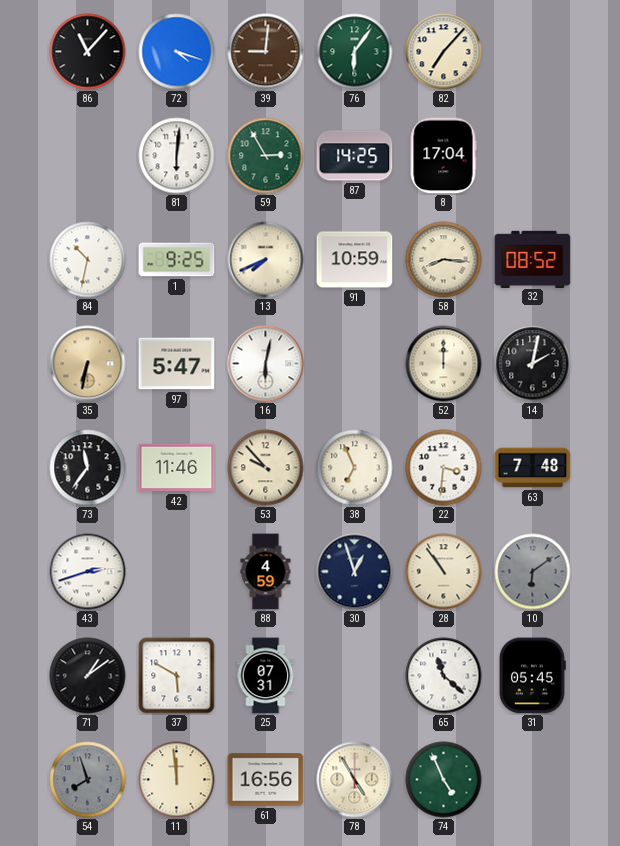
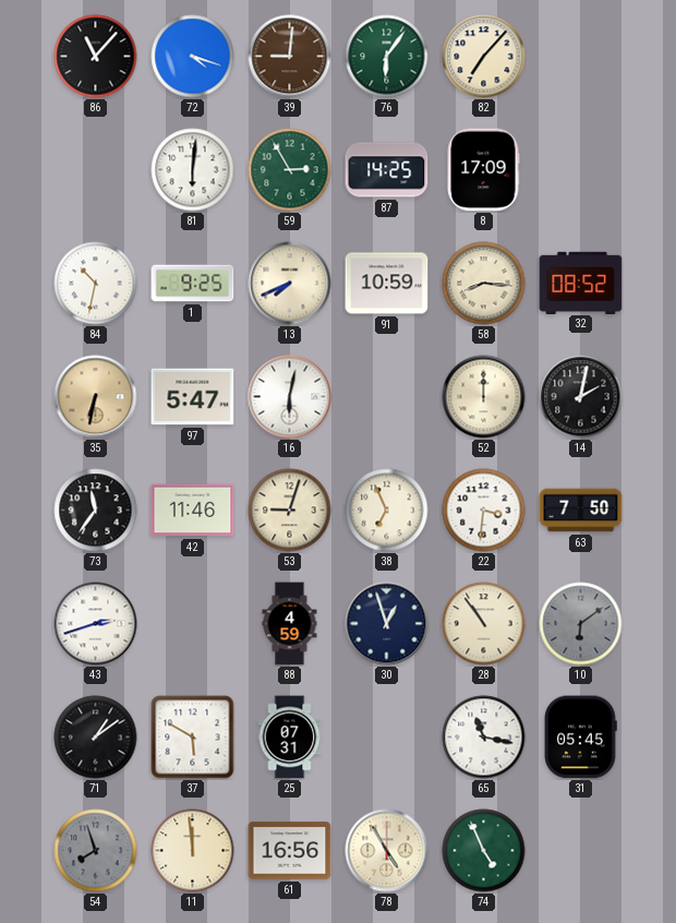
8: 17:04 -> 17:09
53: 9:53 -> 9:03
63: 7:48 -> 7:50
65: 11:22 -> 11:17
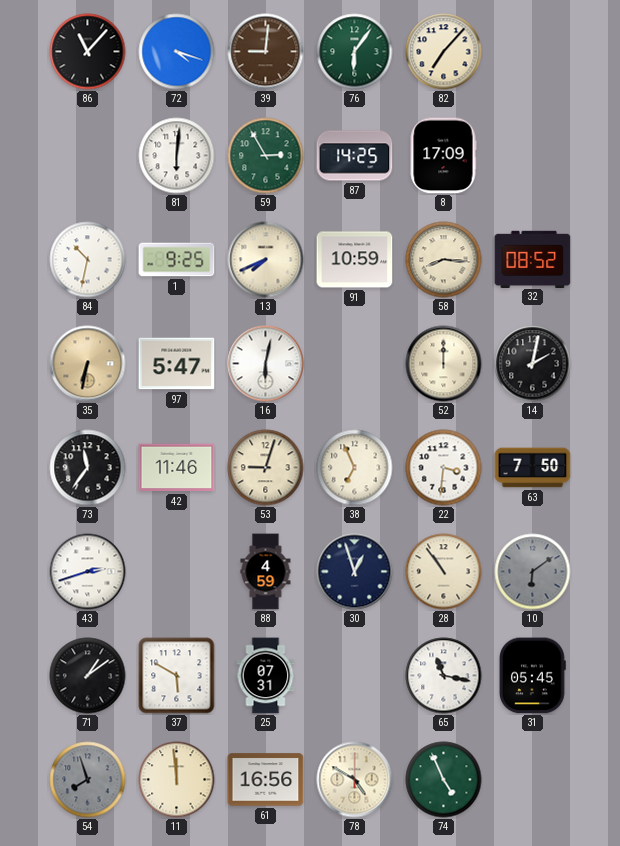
78: 4:55 -> 4:50
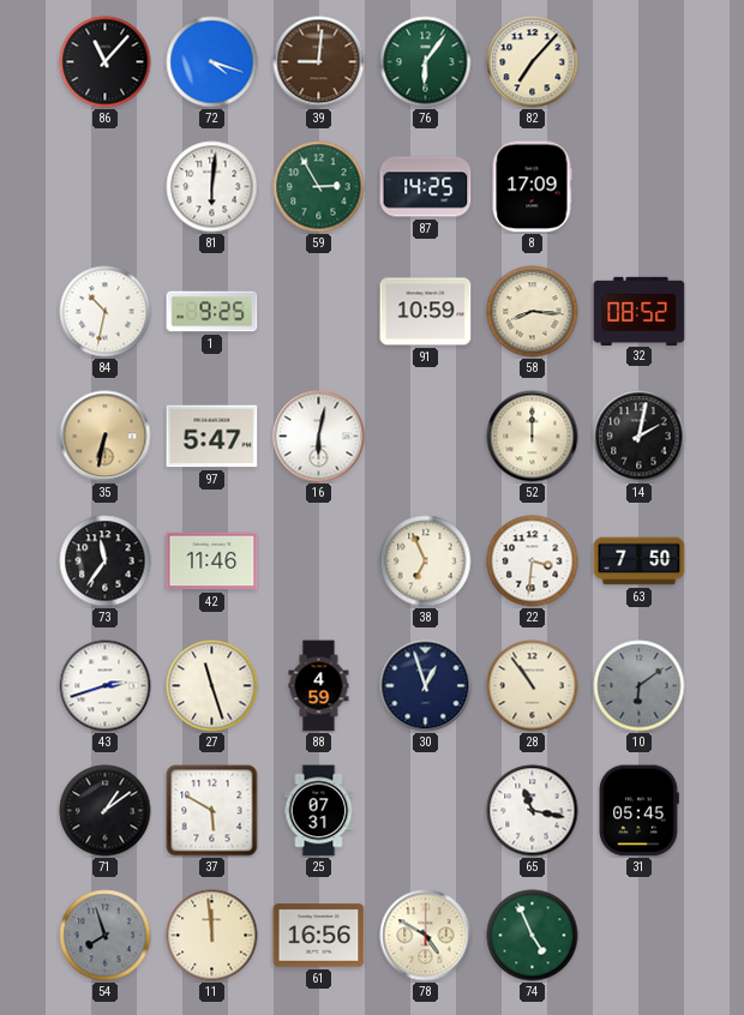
13: 7:41 -> none
53: 9:03 -> none
27: none -> 11:27
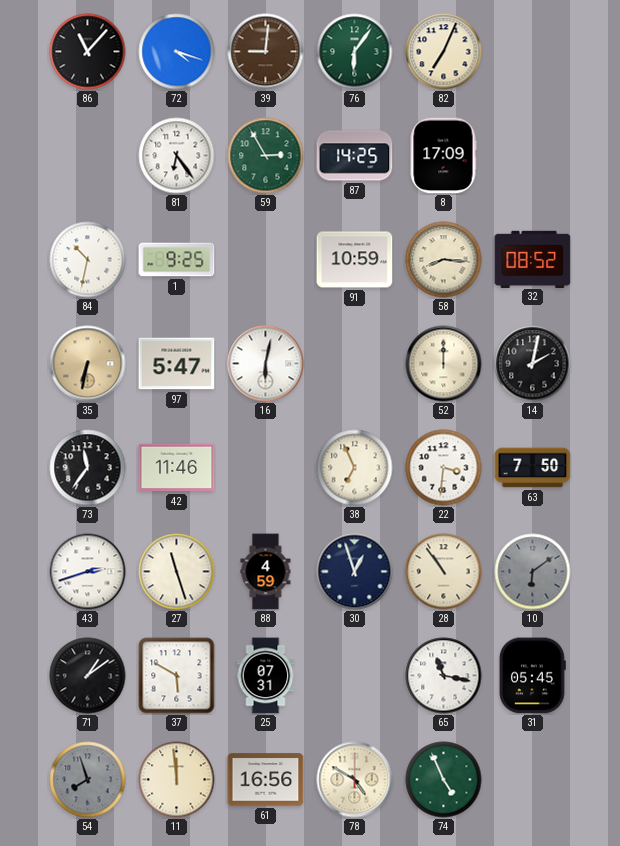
82: 7:07 -> 7:04
81: 6:01 -> 6:24
